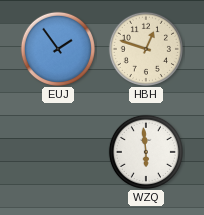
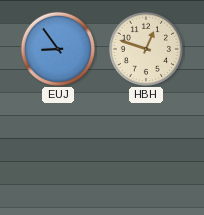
EUJ: 1:54 -> 8:54
WZQ: 5:59 -> none
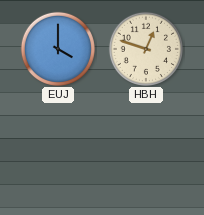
EUJ: 8:54 -> 4:00
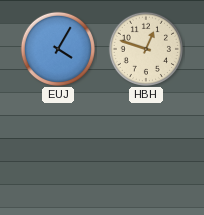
EUJ: 4:00 -> 4:05
